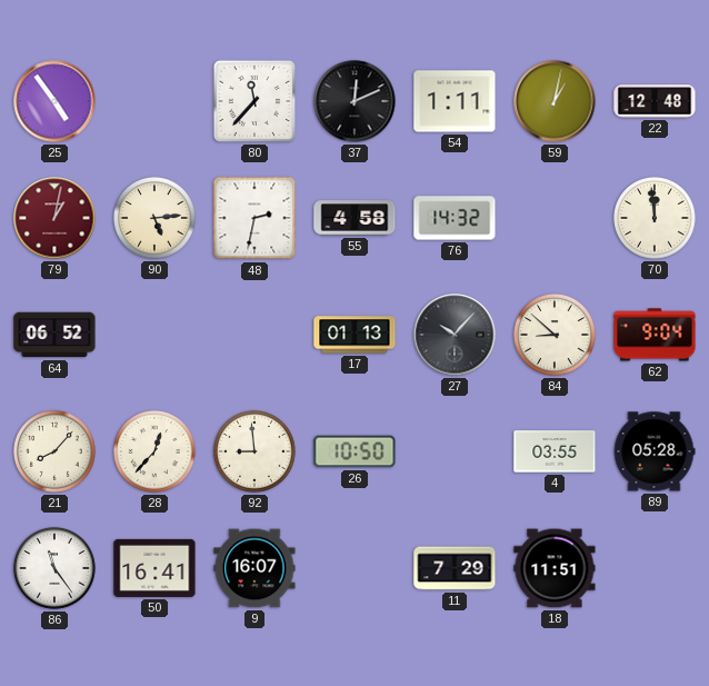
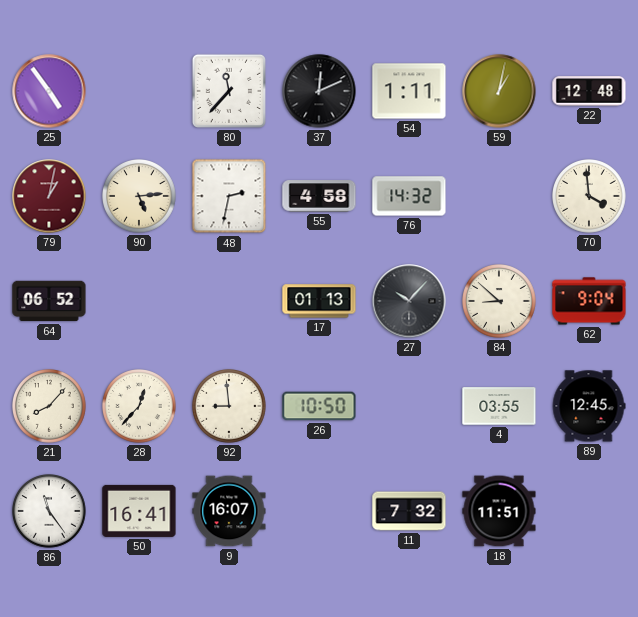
70: 11:59 -> 3:59
89: 05:28 -> 12:45
11: 7:29 -> 7:32
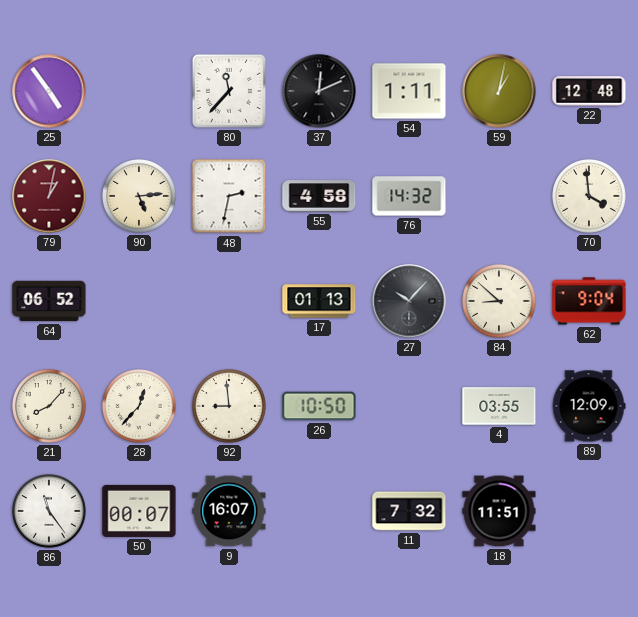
89: 12:45 -> 12:09
50: 16:41 -> 00:07
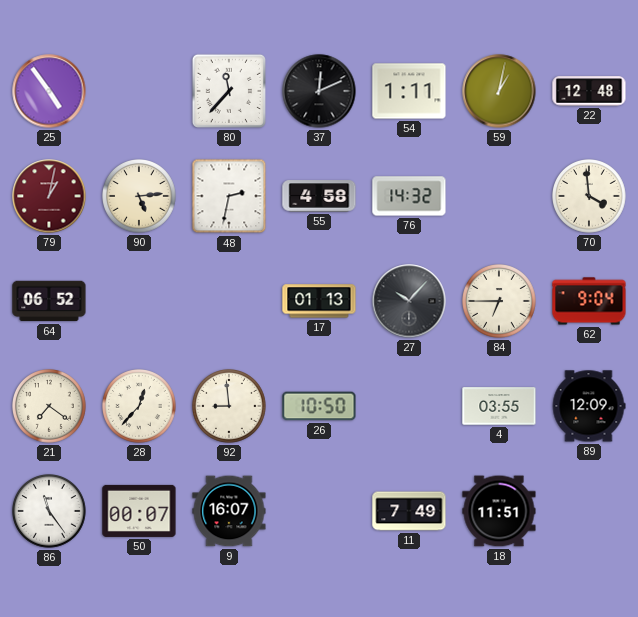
84: 8:52 -> 6:45
21: 8:07 -> 7:21
11: 7:32 -> 7:49
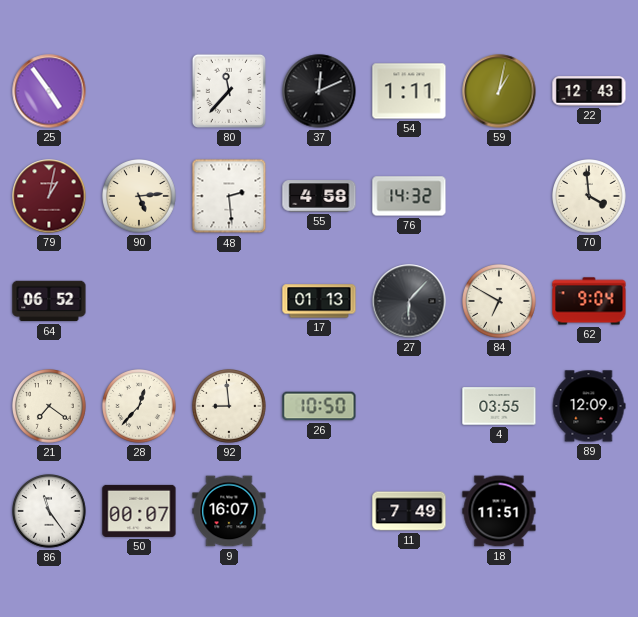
22: 12:48 -> 12:43
48: 2:32 -> 2:29
27: 10:07 -> 6:07
84: 6:45 -> 6:50
